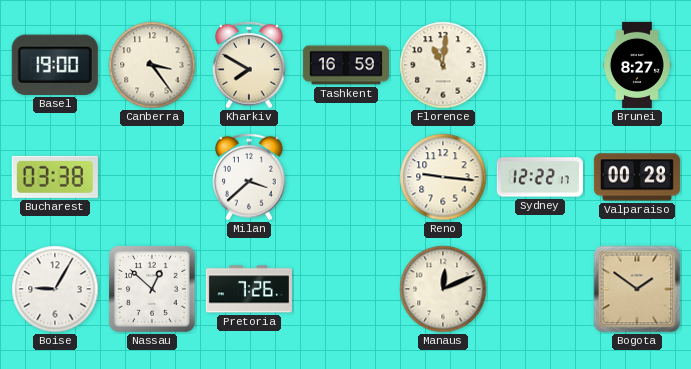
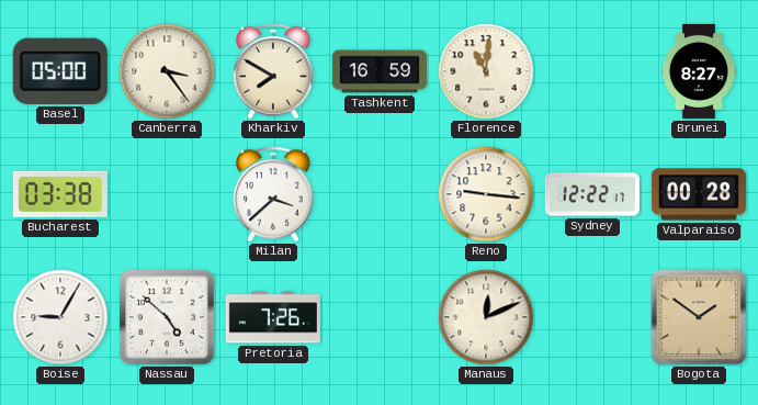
Basel: 19:00 -> 05:00
Nassau: 12:52 -> 4:52
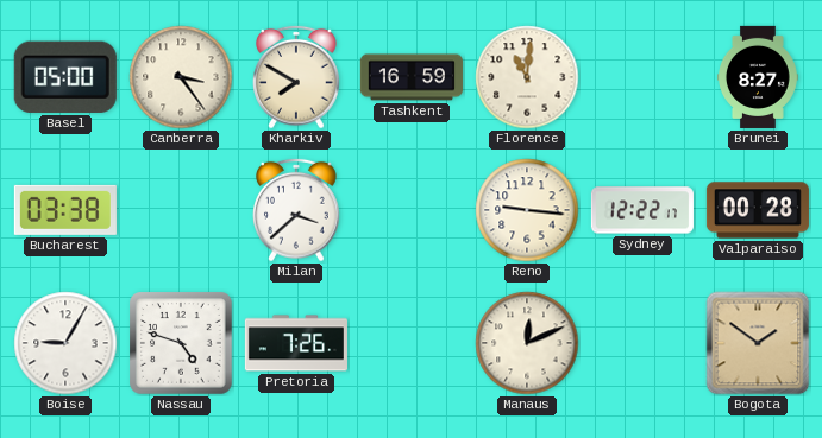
Nassau: 4:52 -> 4:48
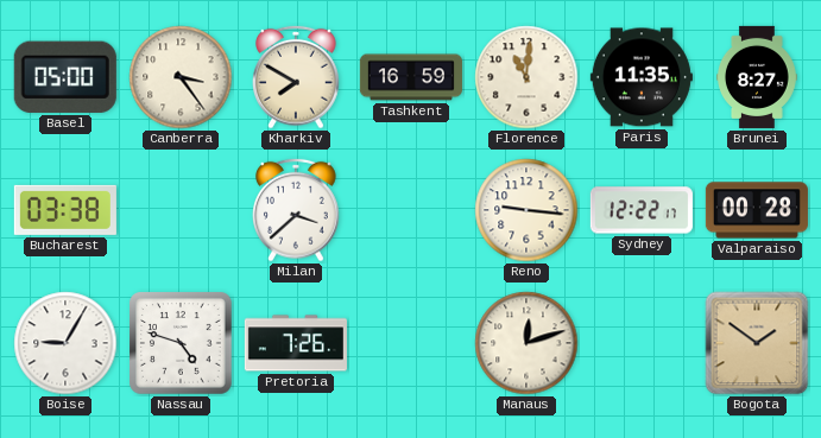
Paris: none -> 11:35
Manaus: 12:11 -> 12:12
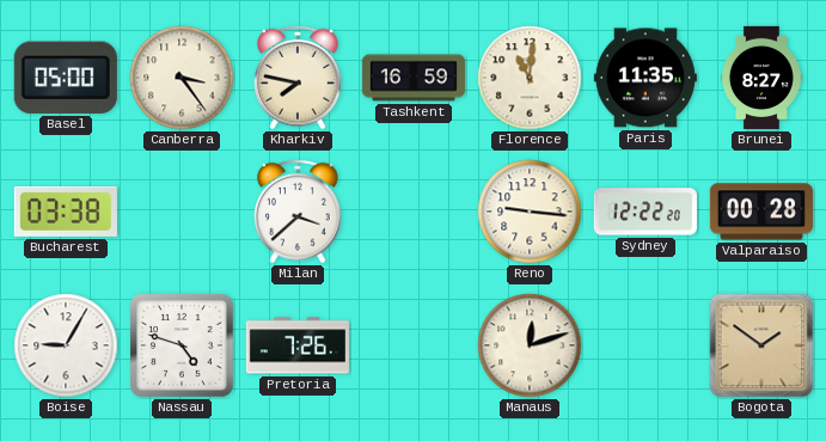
Kharkiv: 7:50 -> 7:47
Sydney: 12:22:17 -> 12:22:20
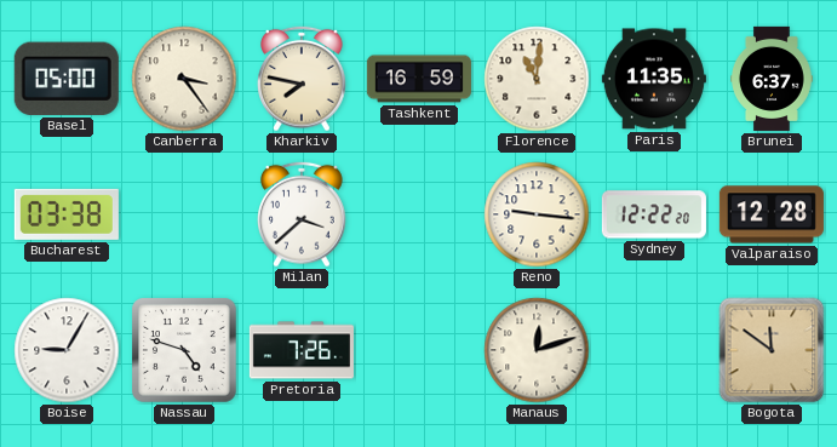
Brunei: 8:27 -> 6:37
Valparaiso: 00:28 -> 12:28
Bogota: 1:51 -> 11:51
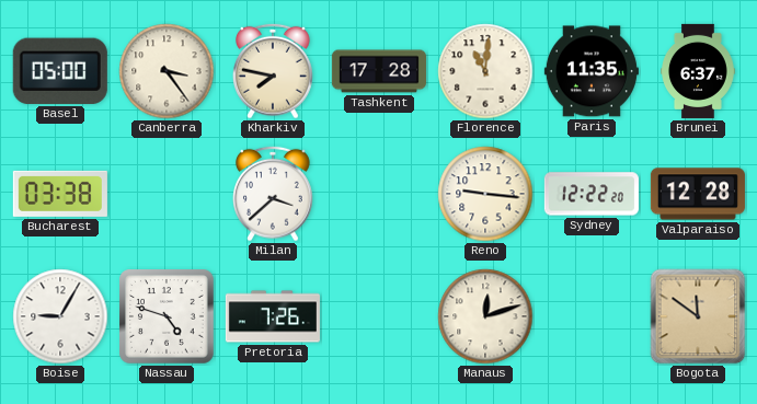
Tashkent: 16:59 -> 17:28
